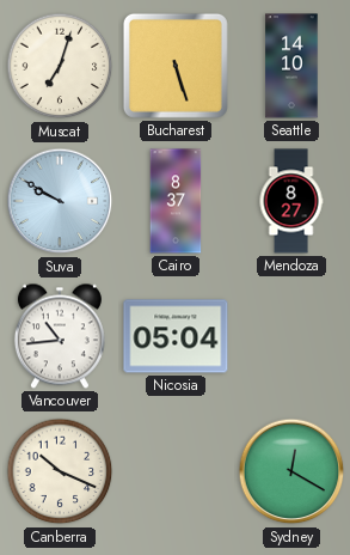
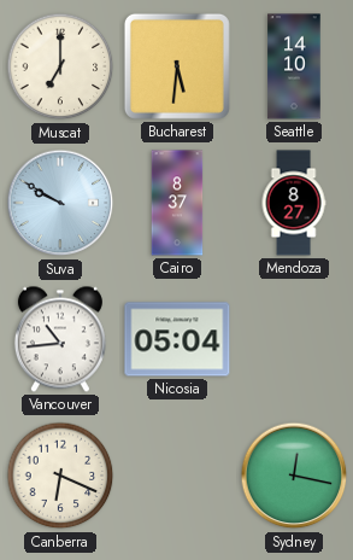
Muscat: 7:03 -> 7:00
Bucharest: 5:27 -> 5:31
Canberra: 10:19 -> 6:19
Sydney: 12:20 -> 12:17
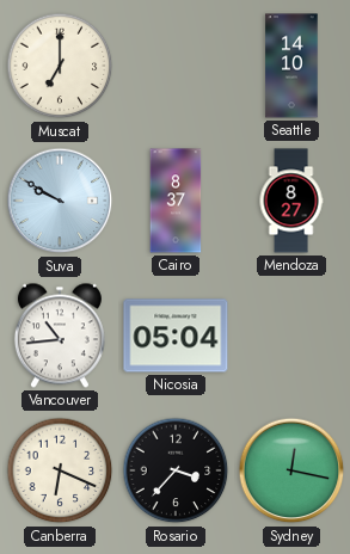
Bucharest: 5:31 -> none
Rosario: none -> 3:37
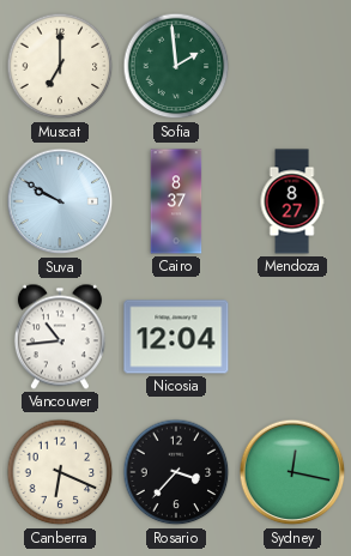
Sofia: none -> 1:59
Seattle: 14:10 -> none
Nicosia: 05:04 -> 12:04
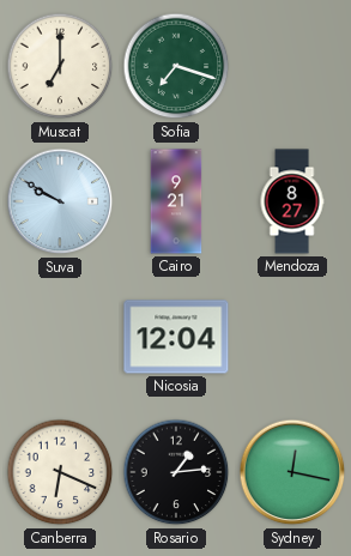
Sofia: 1:59 -> 7:18
Cairo: 8:37 -> 9:21
Vancouver: 10:44 -> none
Rosario: 3:37 -> 1:14
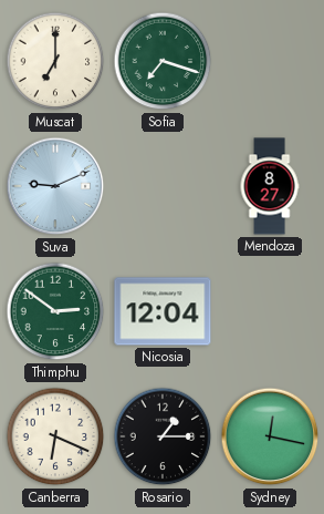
Suva: 9:50 -> 9:11
Cairo: 9:21 -> none
Thimphu: none -> 2:51
Rosario: 1:14 -> 1:15
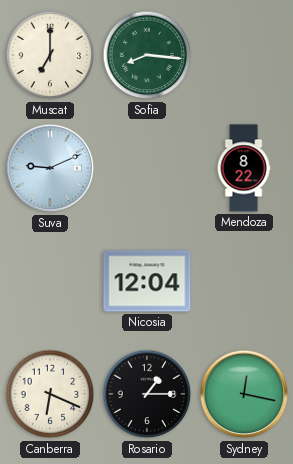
Sofia: 7:18 -> 8:16
Mendoza: 8:27 -> 8:22
Thimphu: 2:51 -> none
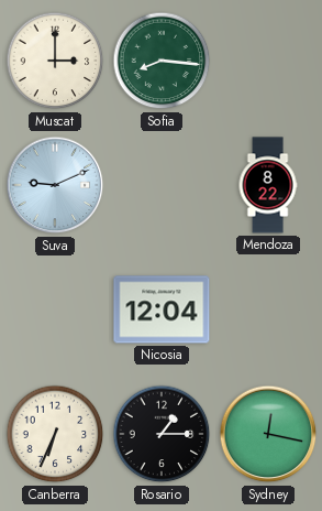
Muscat: 7:00 -> 3:00
Canberra: 6:19 -> 6:34
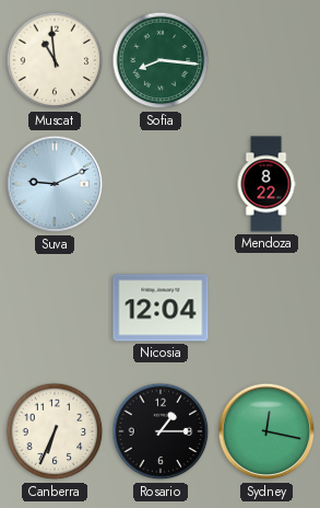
Muscat: 3:00 -> 10:59
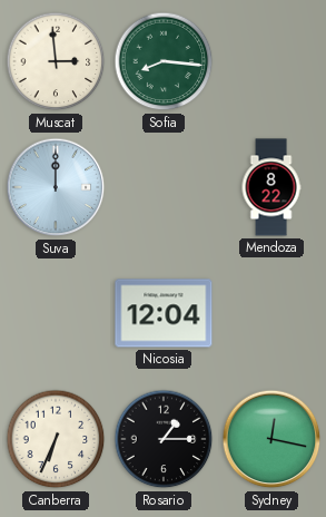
Muscat: 10:59 -> 2:59
Suva: 9:11 -> 12:00
